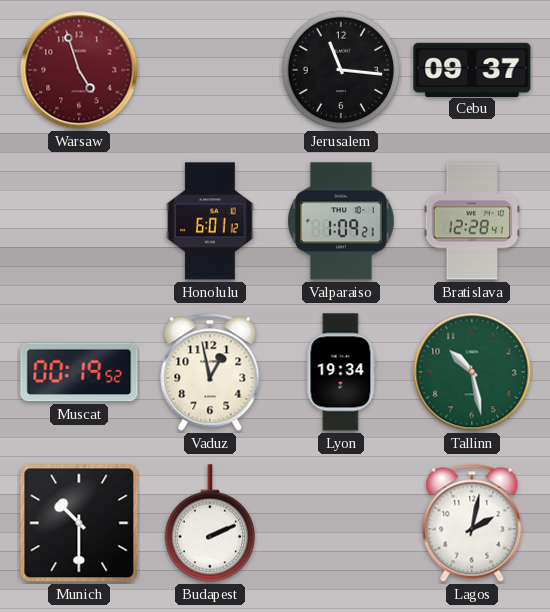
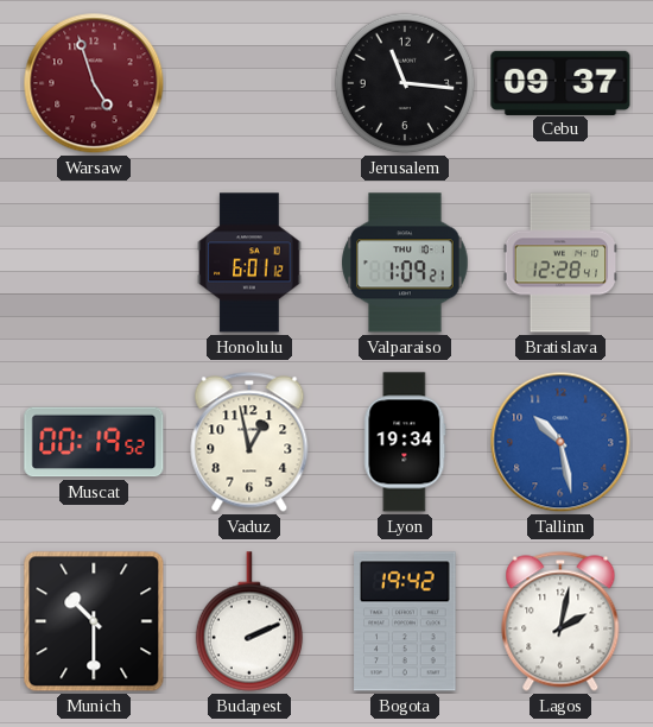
Tallinn dial: green -> blue
Bogota: none -> 19:42
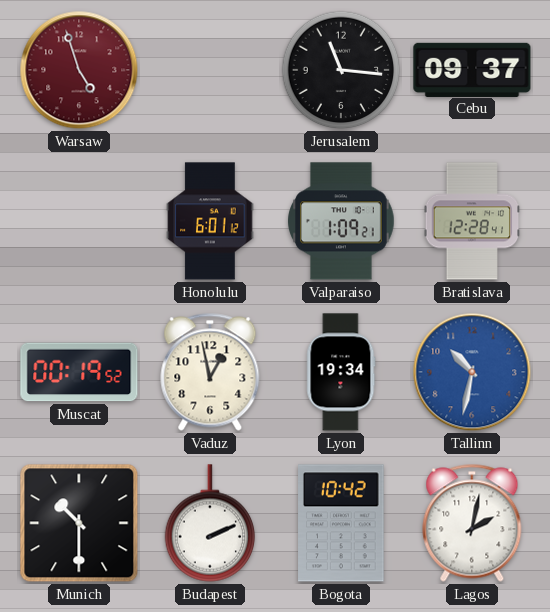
Tallinn: 10:28 -> 10:32
Bogota: 19:42 -> 10:42
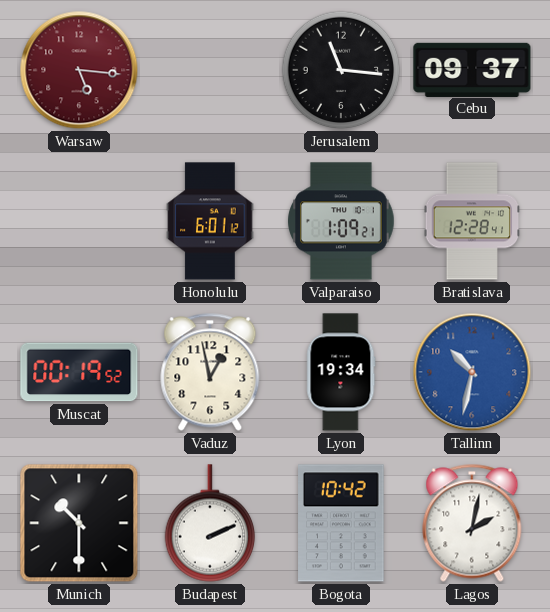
Warsaw: 4:57 -> 5:16
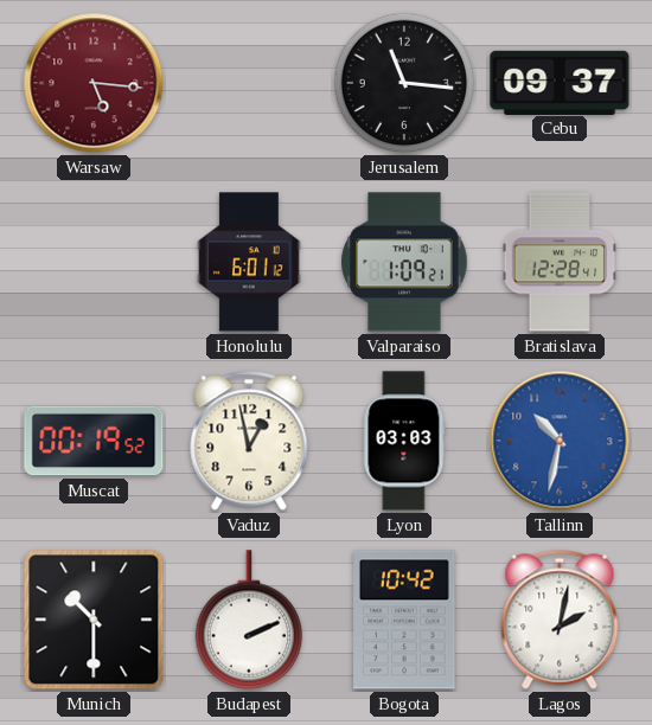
Lyon: 19:34 -> 03:03
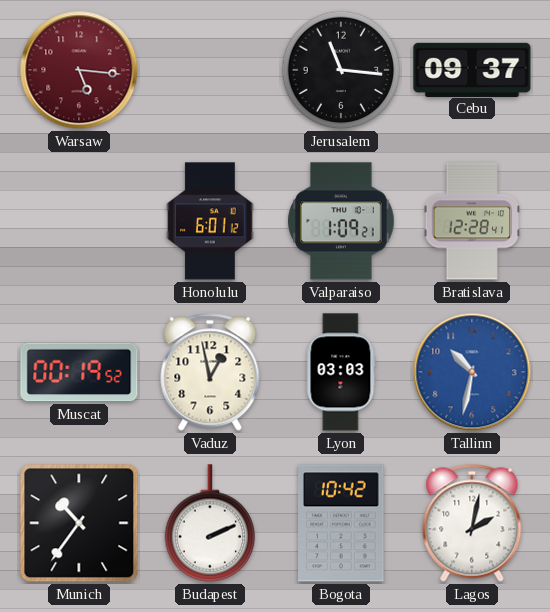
Munich: 10:30 -> 10:36
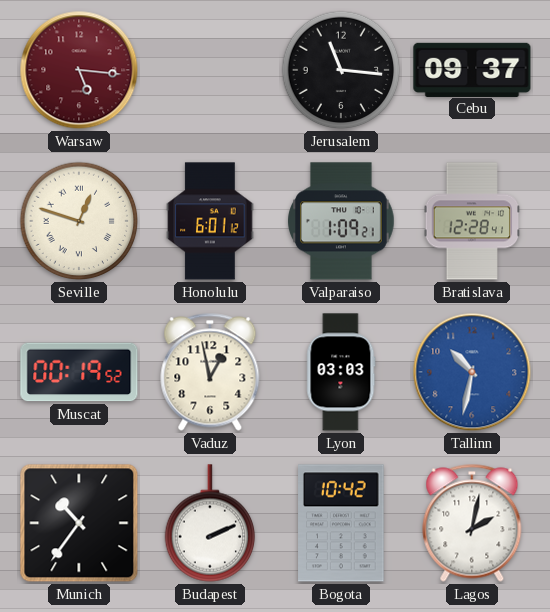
Seville: none -> 12:48
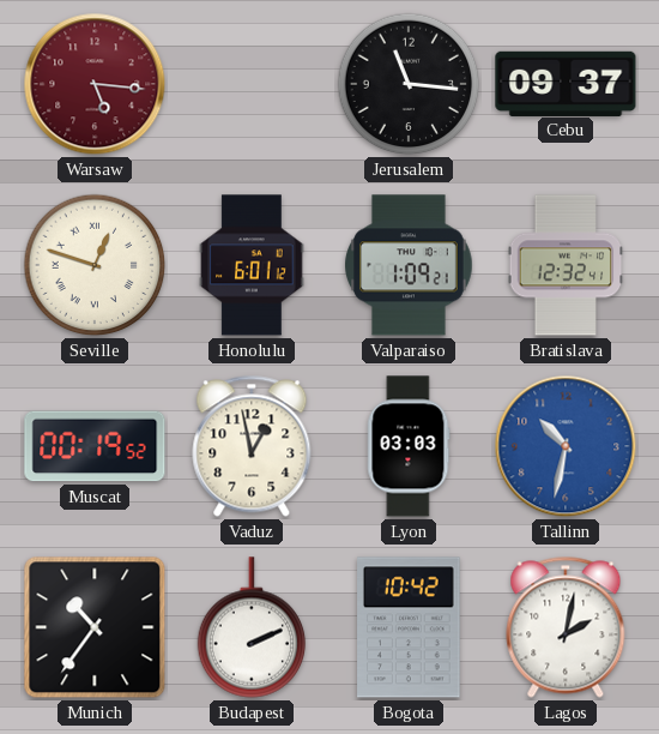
Bratislava: 12:28 -> 12:32
